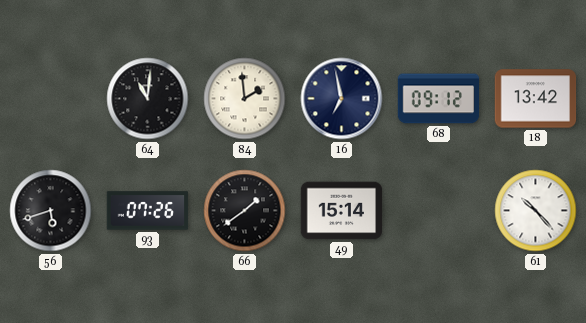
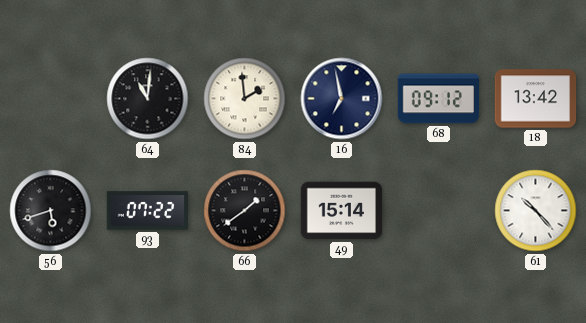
93: 07:26 -> 07:22
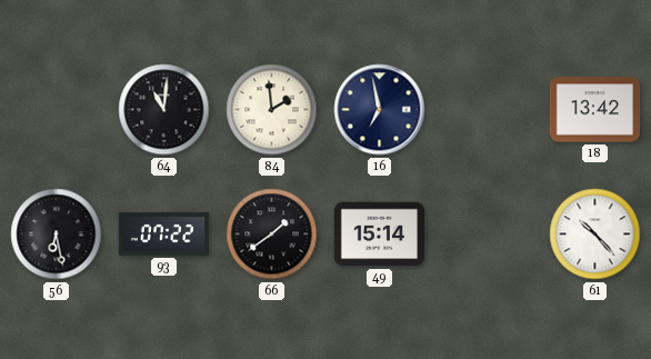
68: 09:12 -> none
56: 5:42 -> 6:28
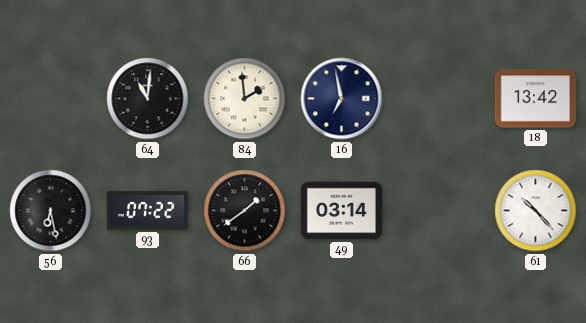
49: 15:14 -> 03:14
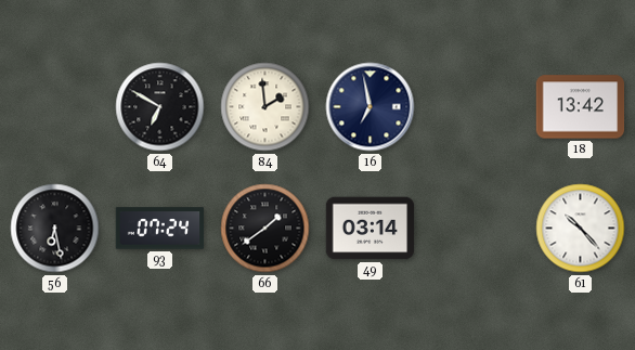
64: 11:01 -> 6:50
93: 07:22 -> 07:24
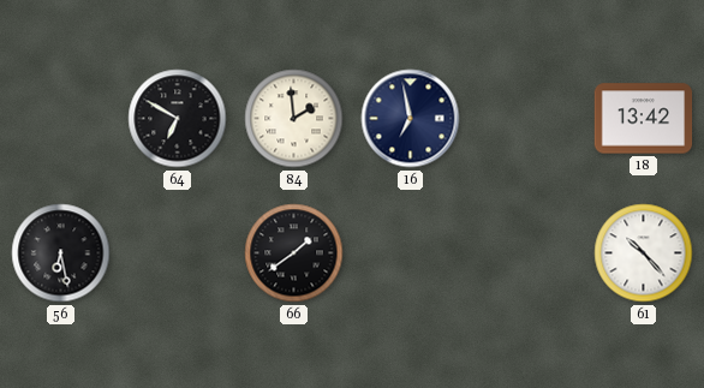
93: 07:24 -> none
49: 03:14 -> none
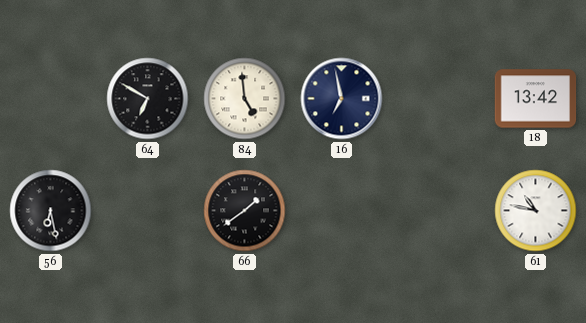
84: 1:59 -> 4:59
61: 10:23 -> 10:47
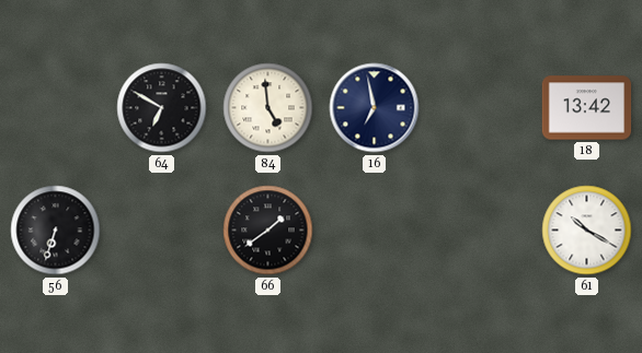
56: 6:28 -> 6:33
61: 10:47 -> 10:20
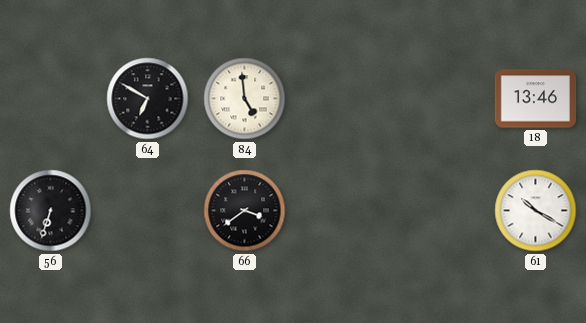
16: 6:58 -> none
18: 13:42 -> 13:46
66: 1:39 -> 3:39
